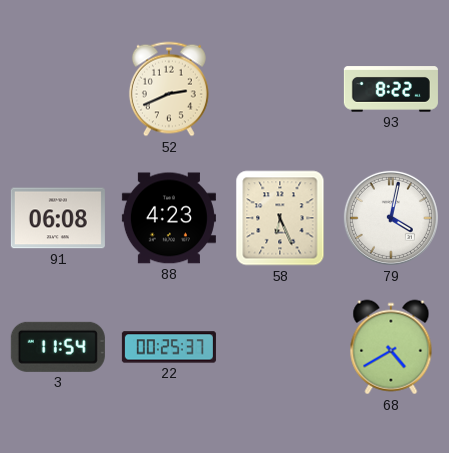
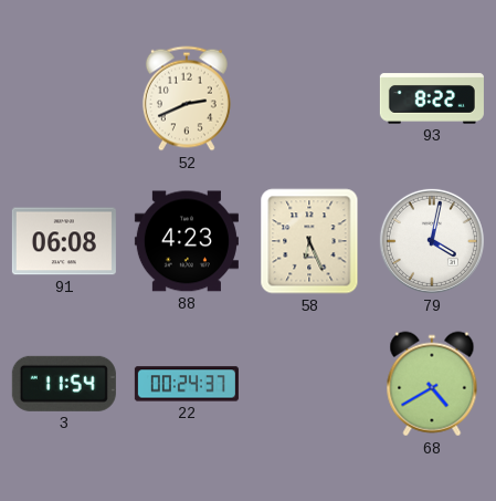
22: 00:25 -> 00:24
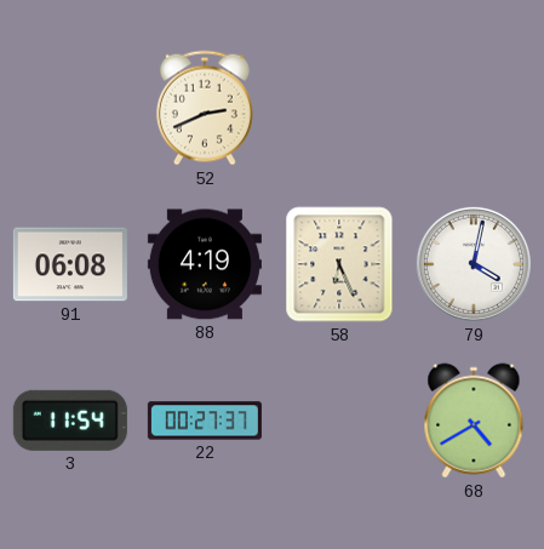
93: 8:22 -> none
88: 4:23 -> 4:19
22: 00:24 -> 00:27
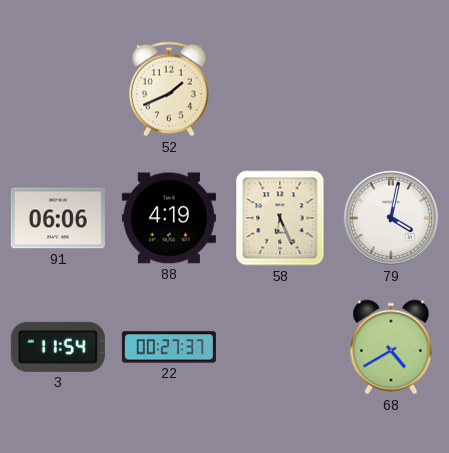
52: 2:41 -> 1:41
91: 06:08 -> 06:06
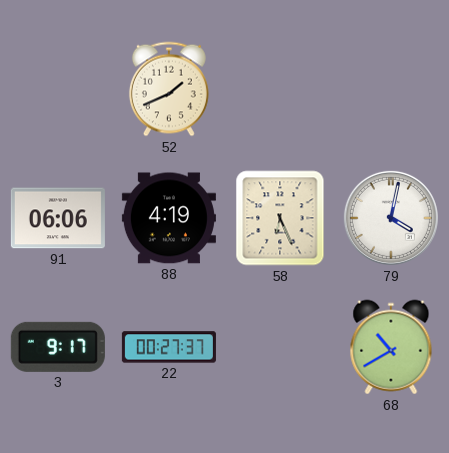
3: 11:54 -> 9:17
68: 4:40 -> 10:40
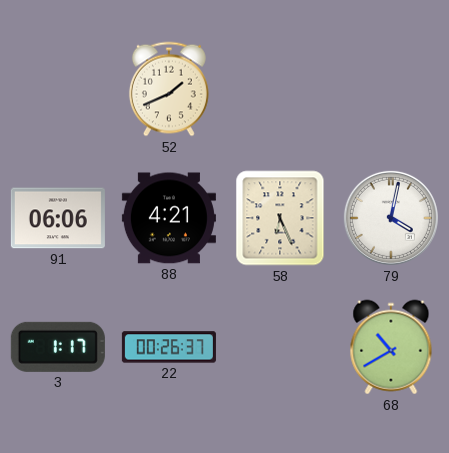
88: 4:19 -> 4:21
3: 9:17 -> 1:17
22: 00:27 -> 00:26
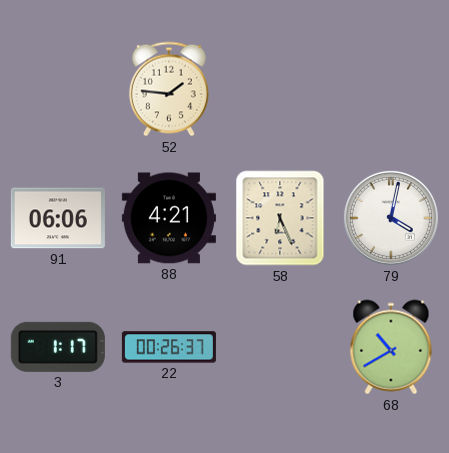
52: 1:41 -> 1:46
